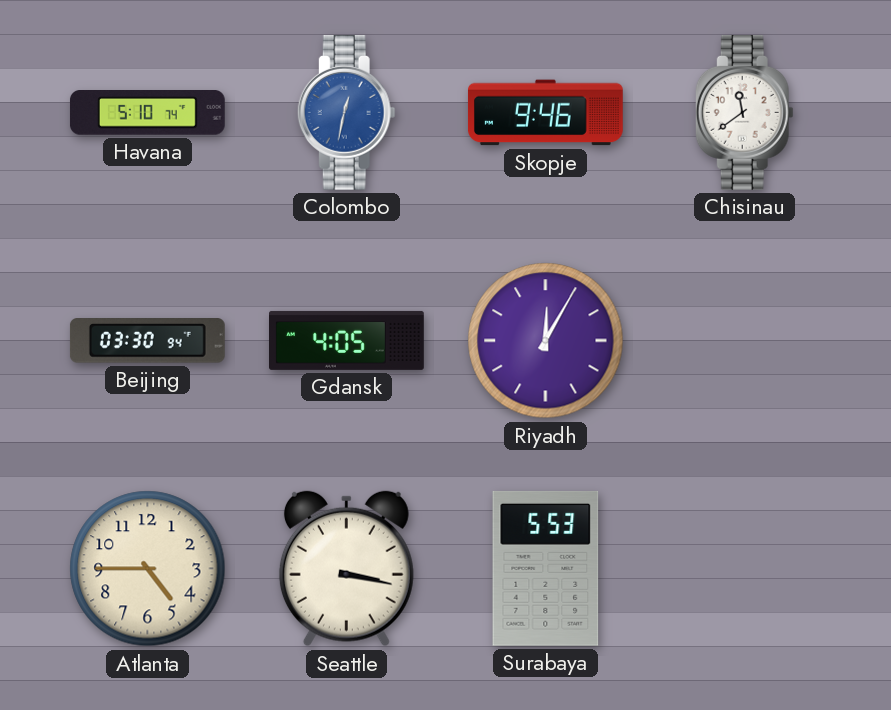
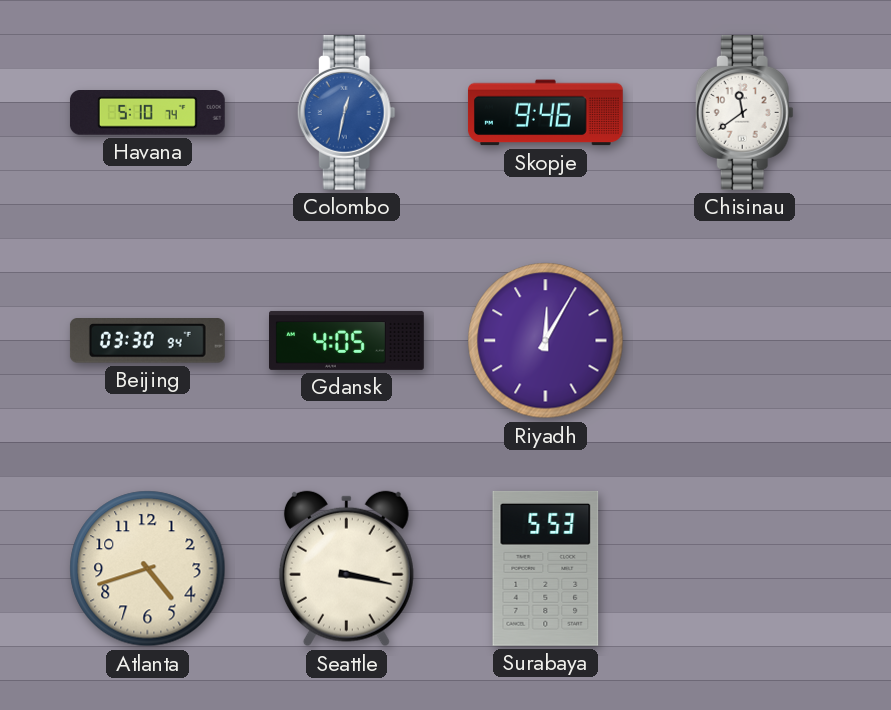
Atlanta: 4:45 -> 4:42
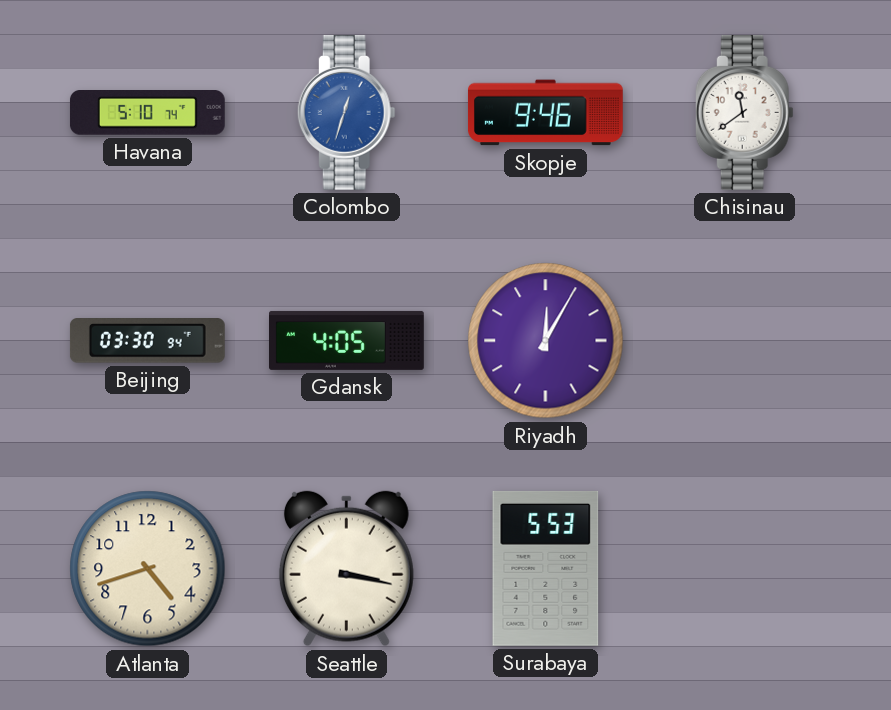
Colombo: 12:32 -> 12:33
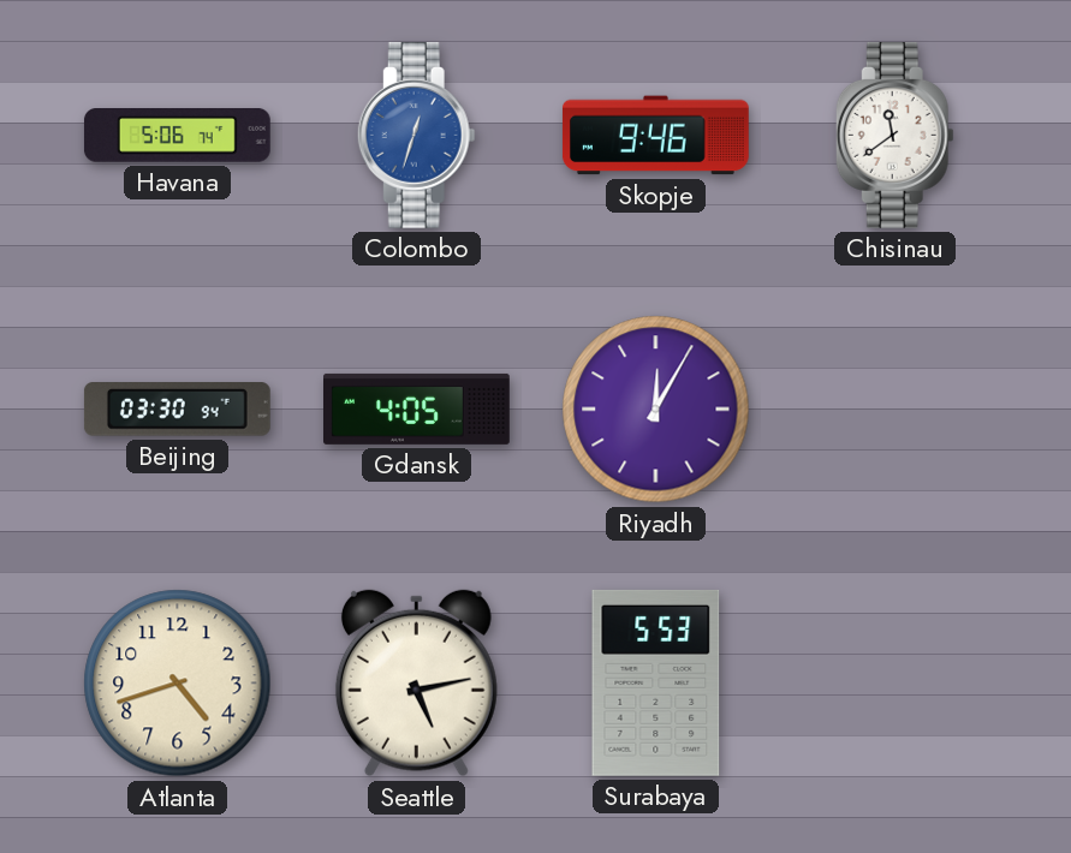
Havana: 5:10 -> 5:06
Seattle: 3:17 -> 5:13
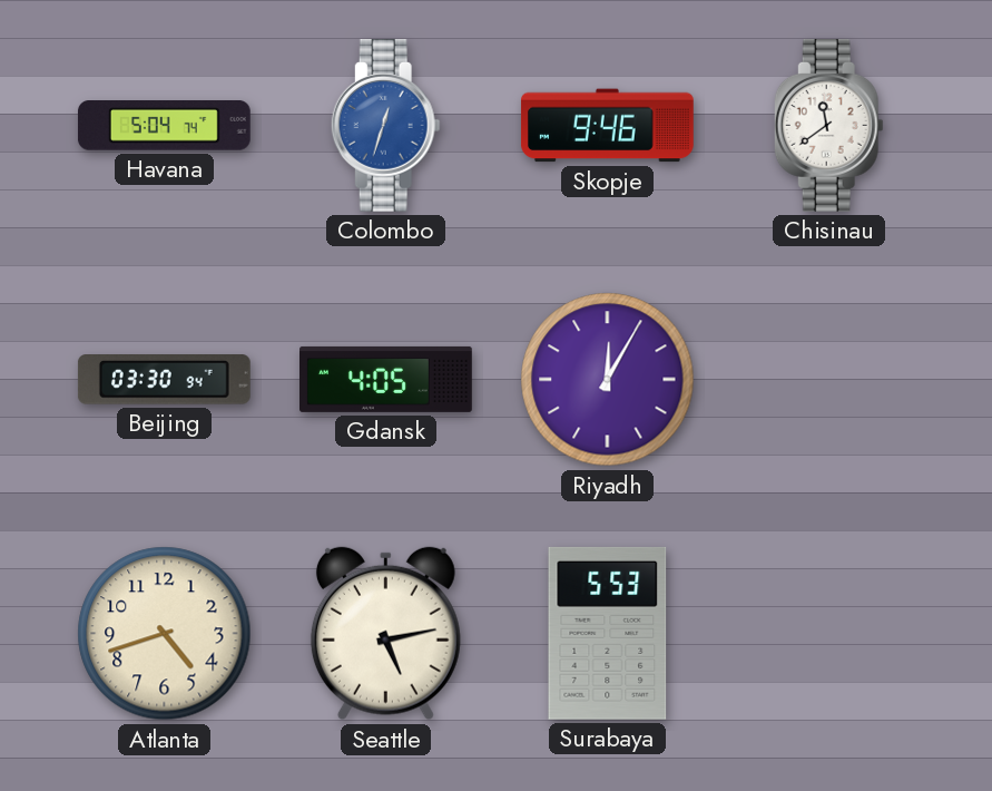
Havana: 5:06 -> 5:04
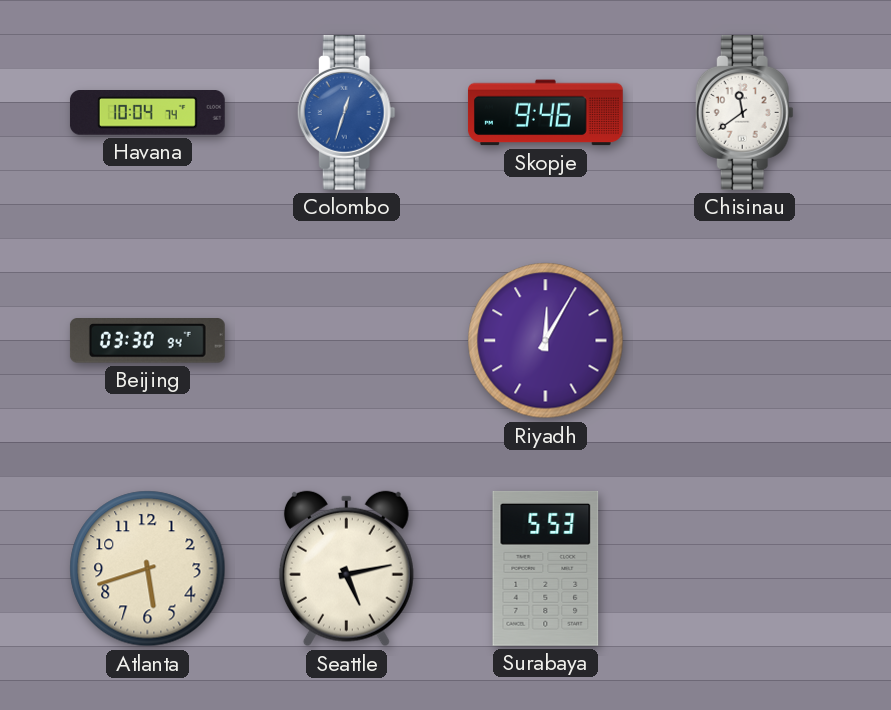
Havana: 5:04 -> 10:04
Gdansk: 4:05 -> none
Atlanta: 4:42 -> 5:42
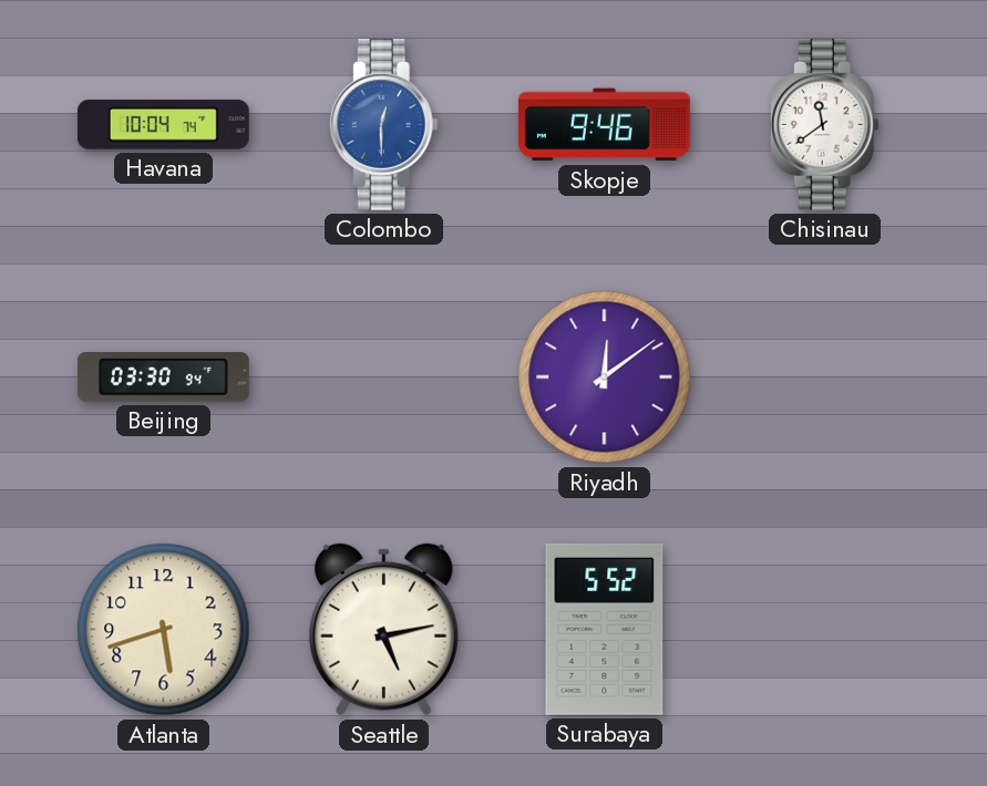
Colombo: 12:33 -> 12:30
Riyadh: 12:05 -> 12:09
Surabaya: 5:53 -> 5:52
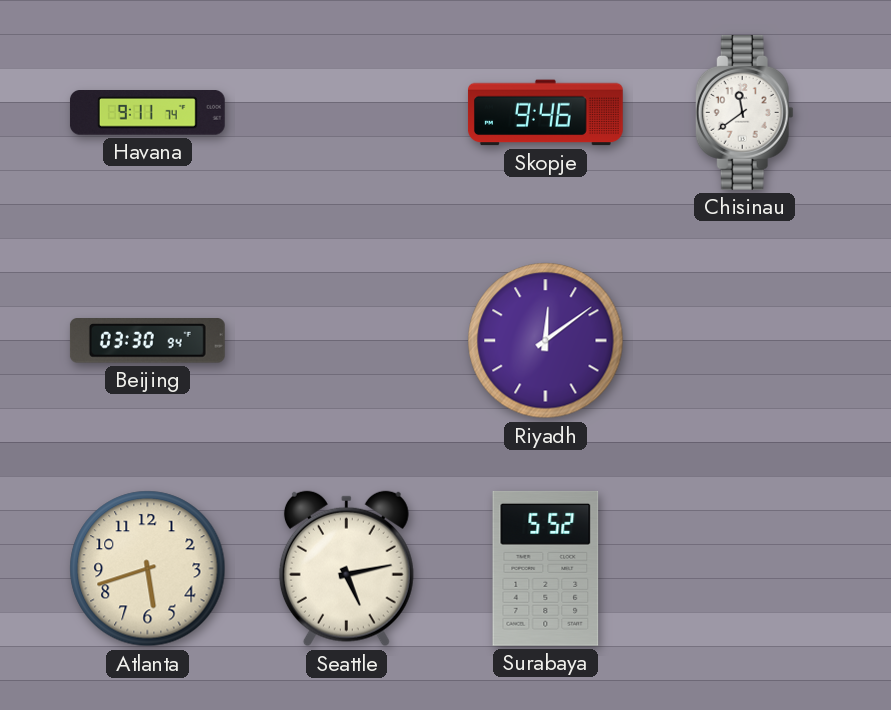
Havana: 10:04 -> 9:11
Colombo: 12:30 -> none
